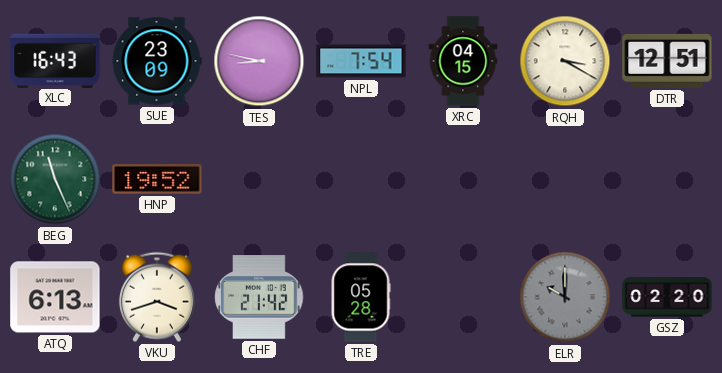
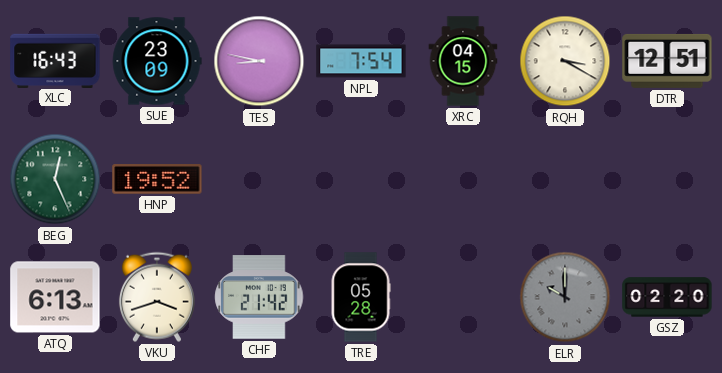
BEG: 11:26 -> 12:26
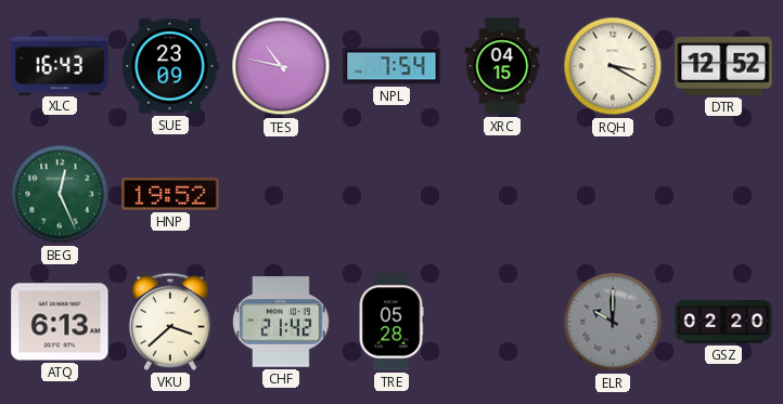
TES: 8:47 -> 10:47
DTR: 12:51 -> 12:52
VKU: 3:42 -> 3:38
